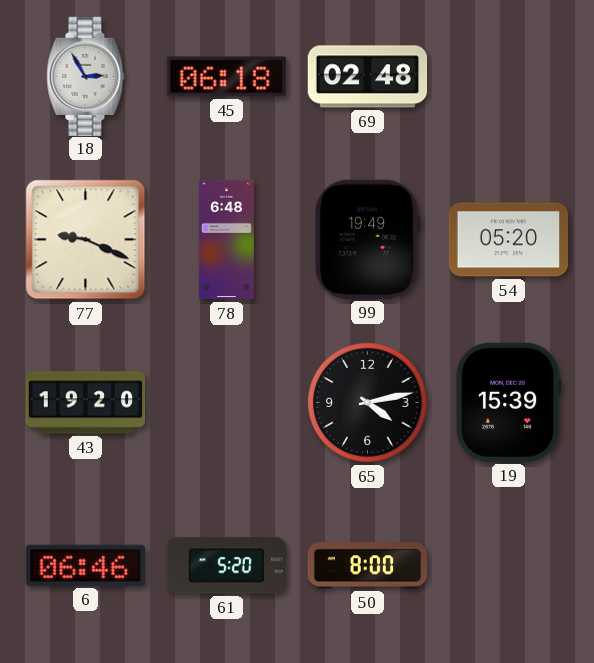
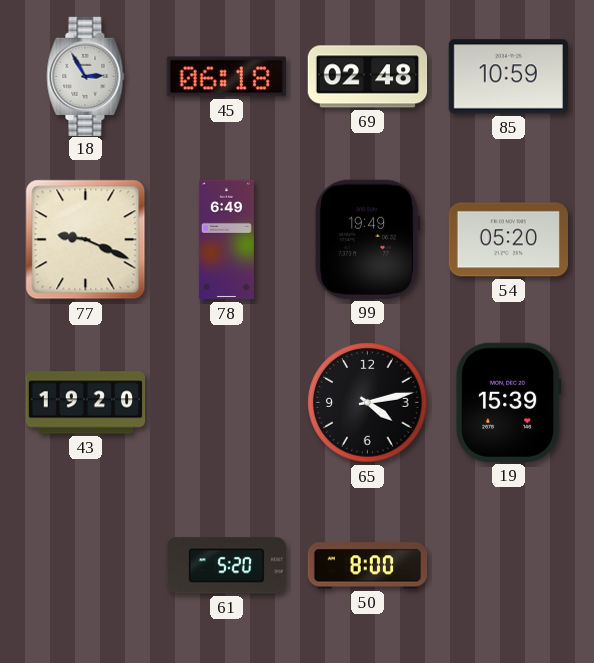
85: none -> 10:59
78: 6:48 -> 6:49
6: 06:46 -> none
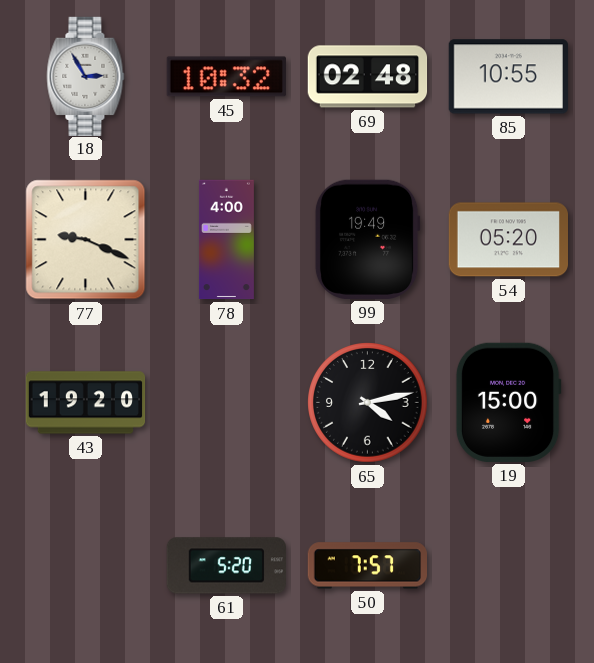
45: 06:18 -> 10:32
85: 10:59 -> 10:55
78: 6:49 -> 4:00
19: 15:39 -> 15:00
50: 8:00 -> 7:57
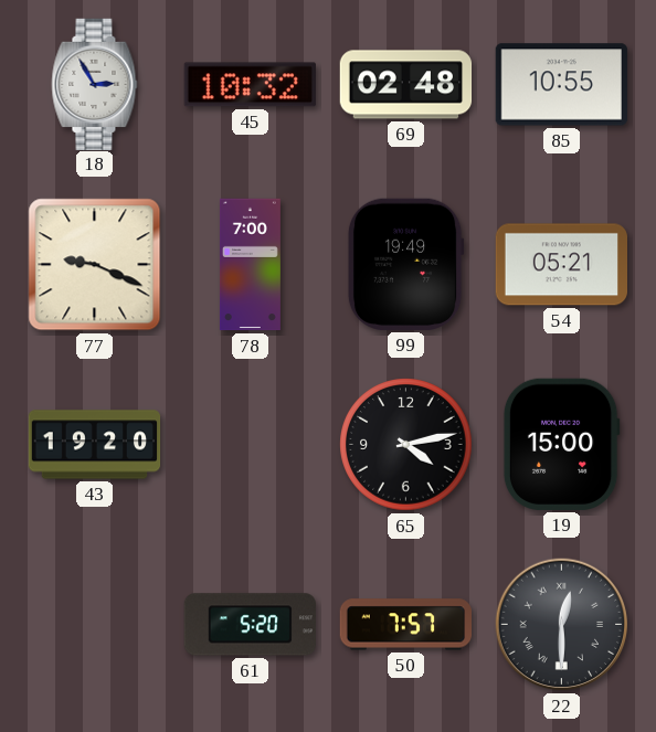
78: 4:00 -> 7:00
54: 05:20 -> 05:21
22: none -> 12:30
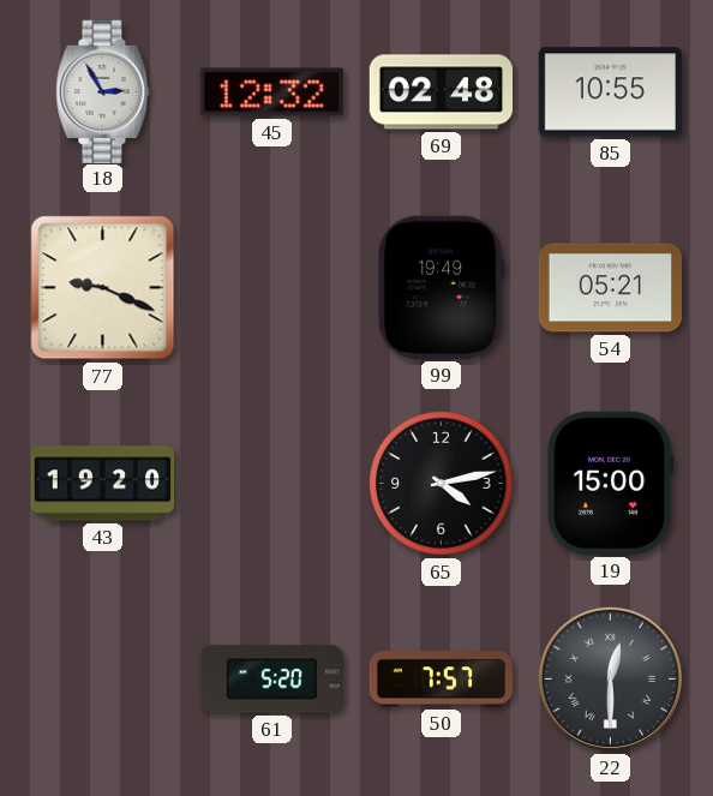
45: 10:32 -> 12:32
78: 7:00 -> none
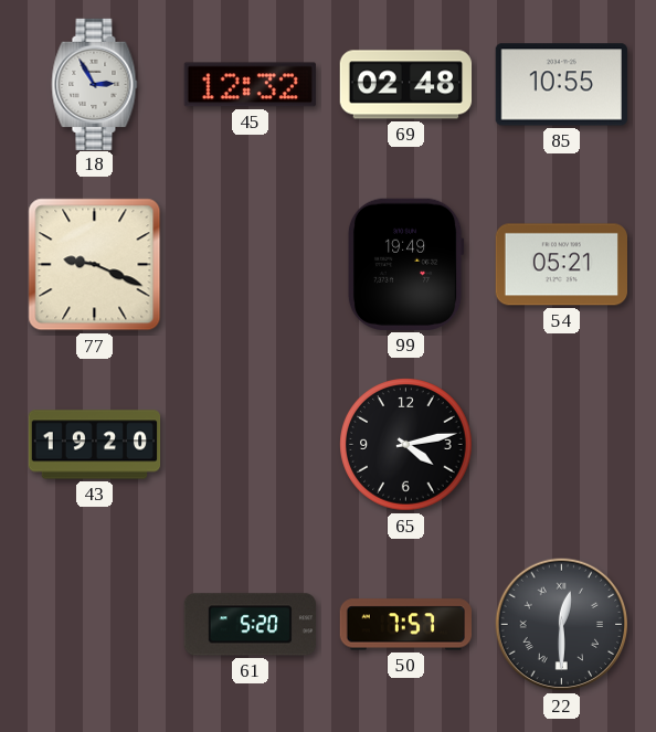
19: 15:00 -> none
